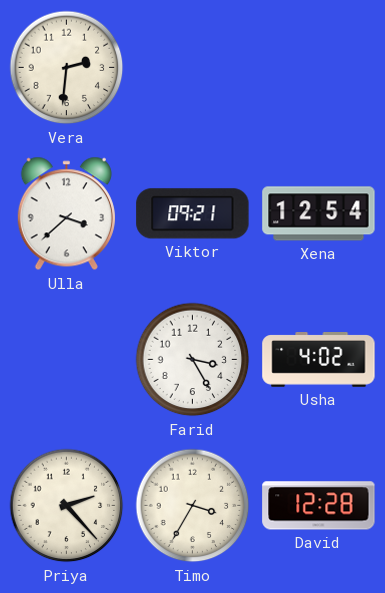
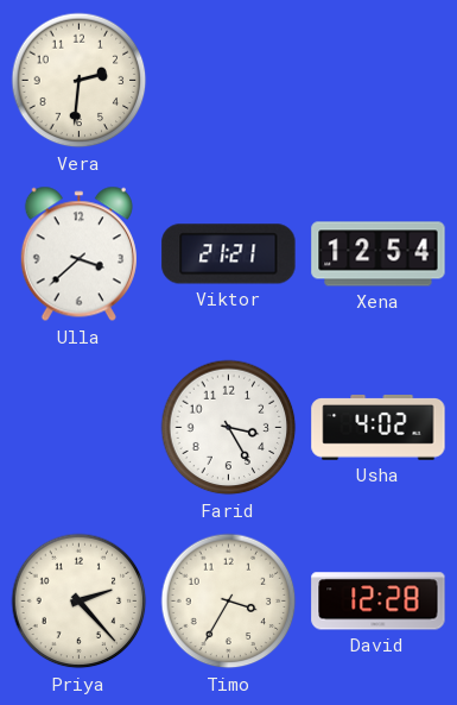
Viktor: 09:21 -> 21:21
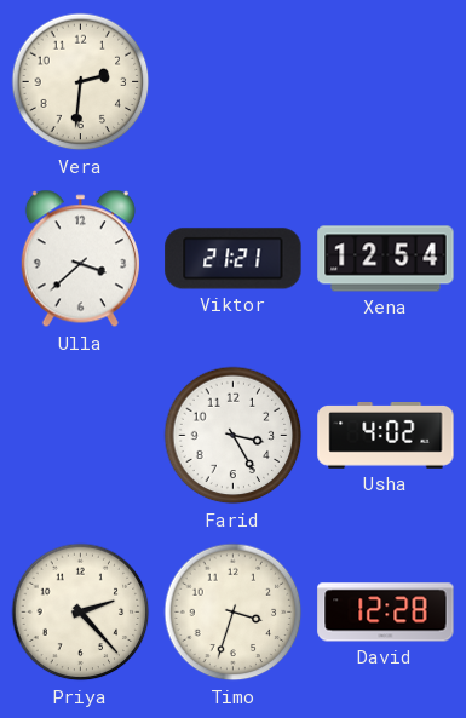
Timo: 3:35 -> 3:33
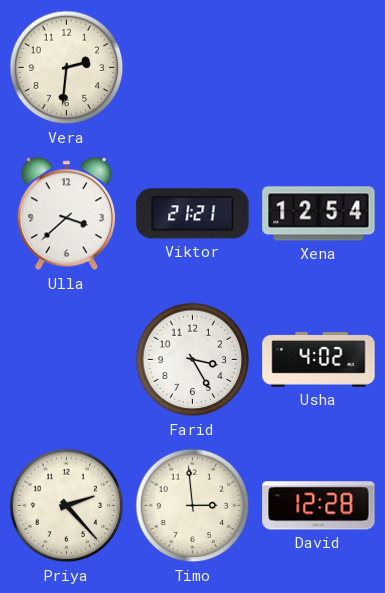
Timo: 3:33 -> 2:59
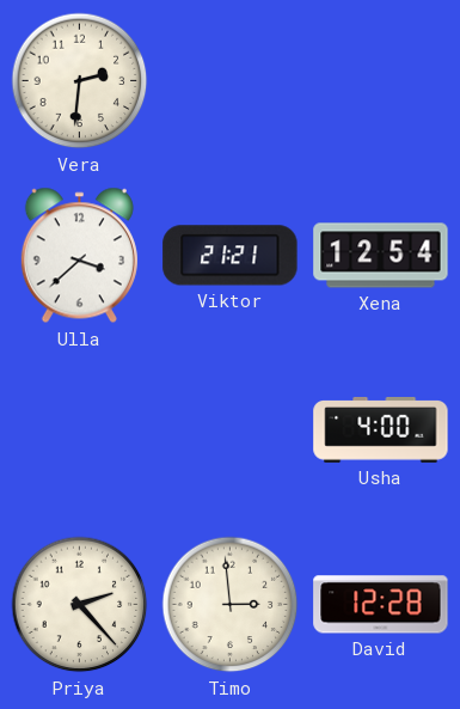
Farid: 3:25 -> none
Usha: 4:02 -> 4:00
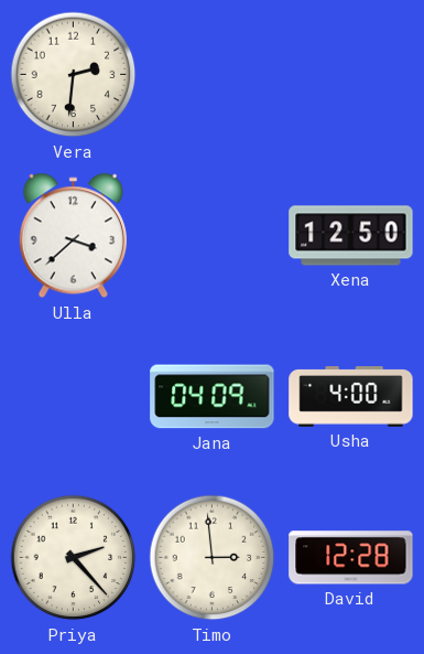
Viktor: 21:21 -> none
Xena: 12:54 -> 12:50
Jana: none -> 04:09
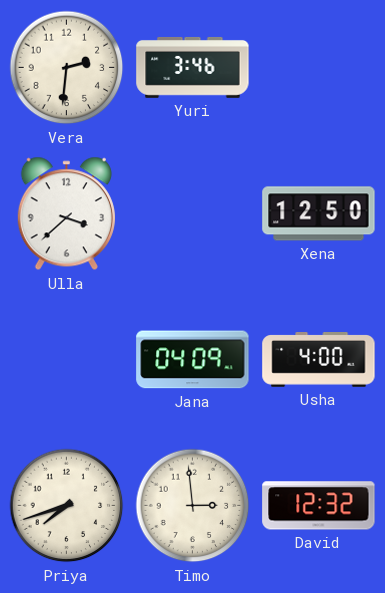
Yuri: none -> 3:46
Priya: 2:23 -> 7:42
David: 12:28 -> 12:32
